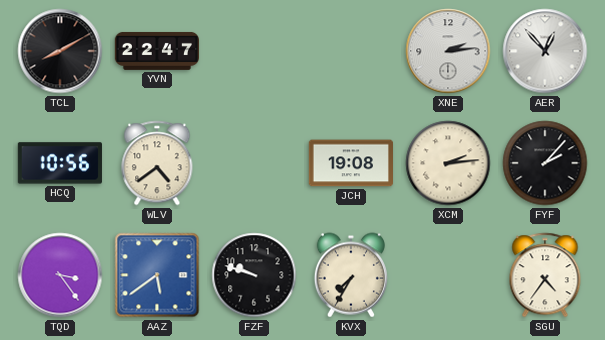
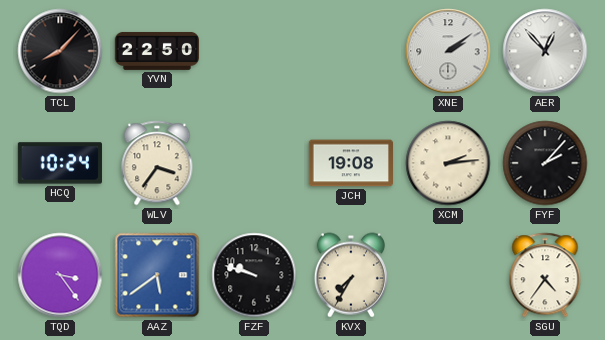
TCL: 8:10 -> 8:07
YVN: 22:47 -> 22:50
XNE: 2:14 -> 2:09
HCQ: 10:56 -> 10:24
WLV: 4:39 -> 3:36
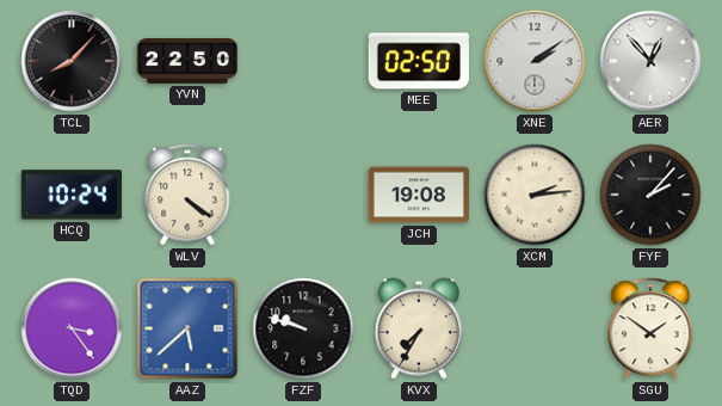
MEE: none -> 02:50
WLV: 3:36 -> 4:21
AAZ: 5:39 -> 5:38
SGU: 4:36 -> 1:51
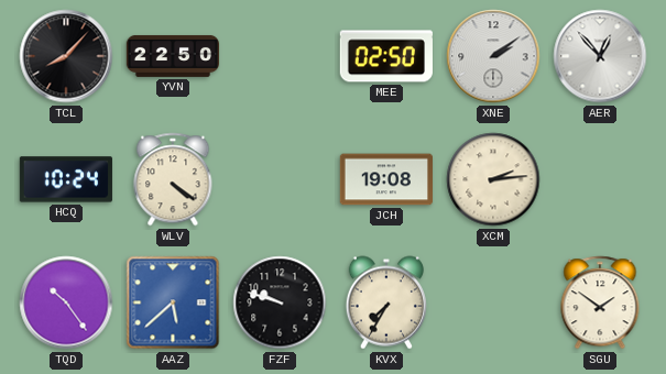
FYF: 2:07 -> none
TQD: 3:24 -> 10:24
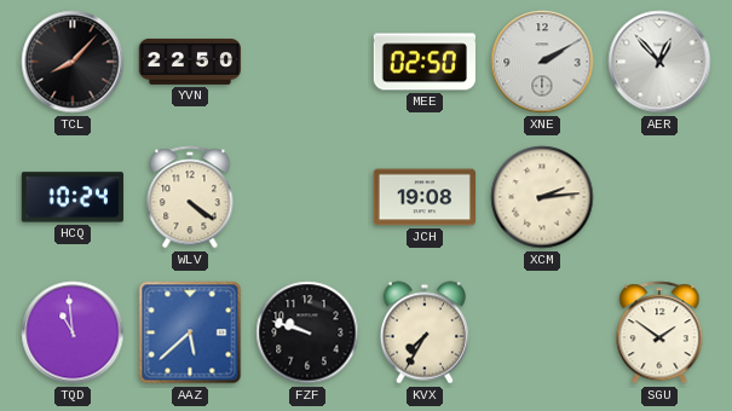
XNE: 2:09 -> 2:10
TQD: 10:24 -> 10:59
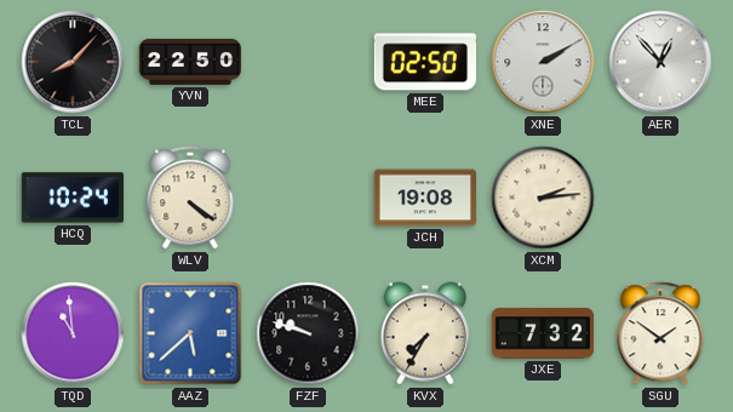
JXE: none -> 7:32
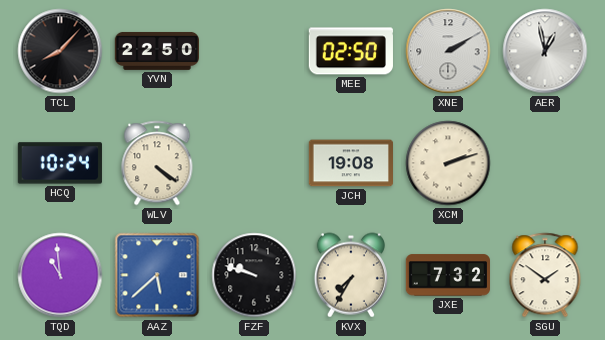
AER: 12:53 -> 12:58
XCM: 2:14 -> 2:12
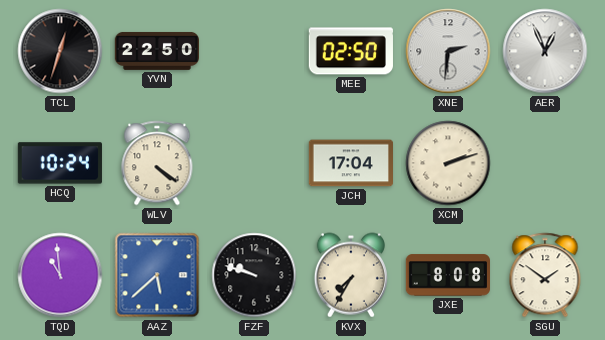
TCL: 8:07 -> 12:33
XNE: 2:10 -> 2:31
AER: 12:58 -> 12:56
JCH: 19:08 -> 17:04
JXE: 7:32 -> 8:08
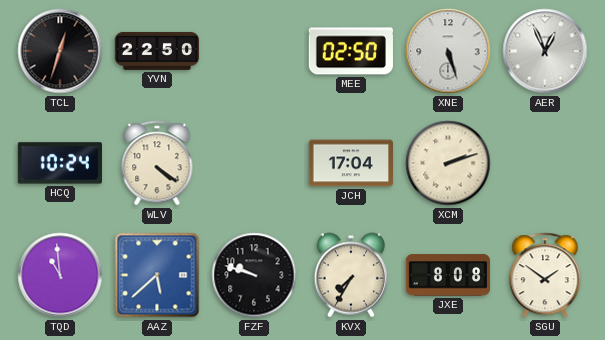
XNE: 2:31 -> 5:27
